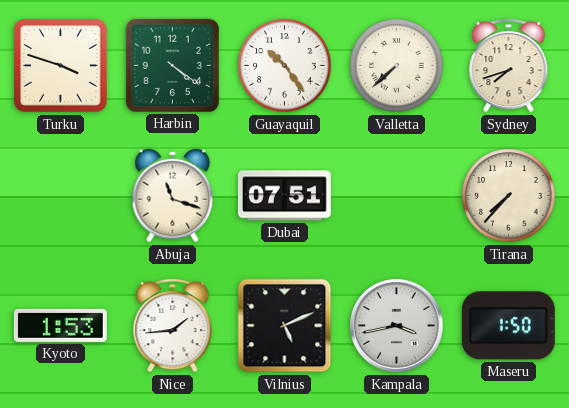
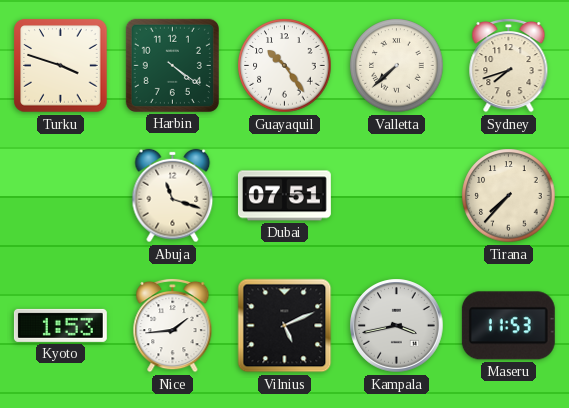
Maseru: 1:50 -> 11:53
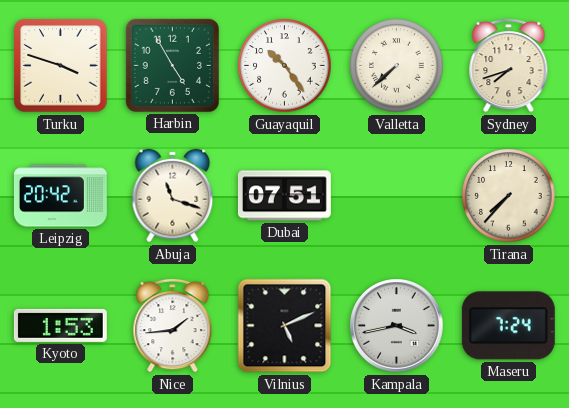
Harbin: 4:21 -> 4:55
Leipzig: none -> 20:42
Maseru: 11:53 -> 7:24
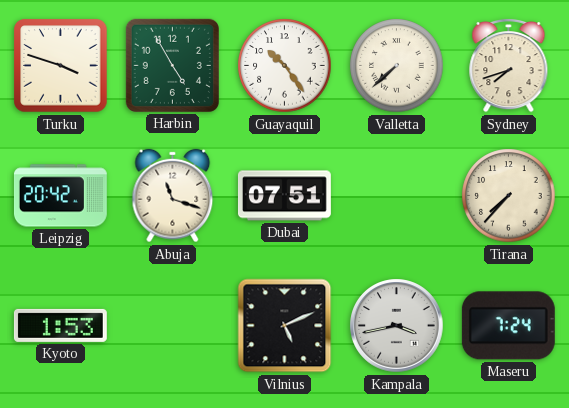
Nice: 1:44 -> none
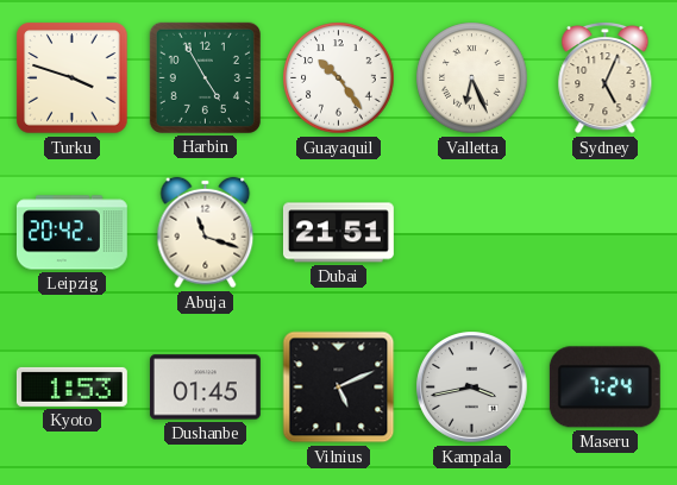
Valletta: 7:38 -> 6:26
Sydney: 7:42 -> 5:04
Dubai: 07:51 -> 21:51
Tirana: 7:37 -> none
Dushanbe: none -> 01:45
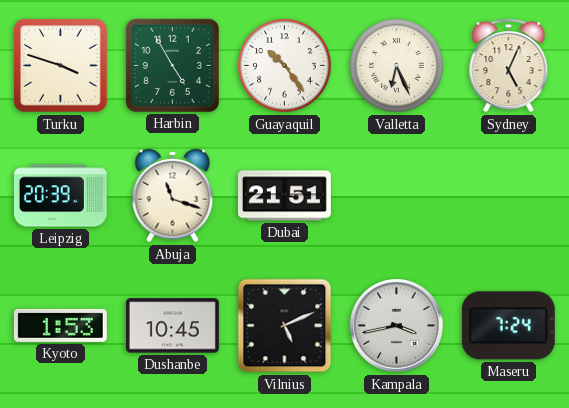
Leipzig: 20:42 -> 20:39
Dushanbe: 01:45 -> 10:45
